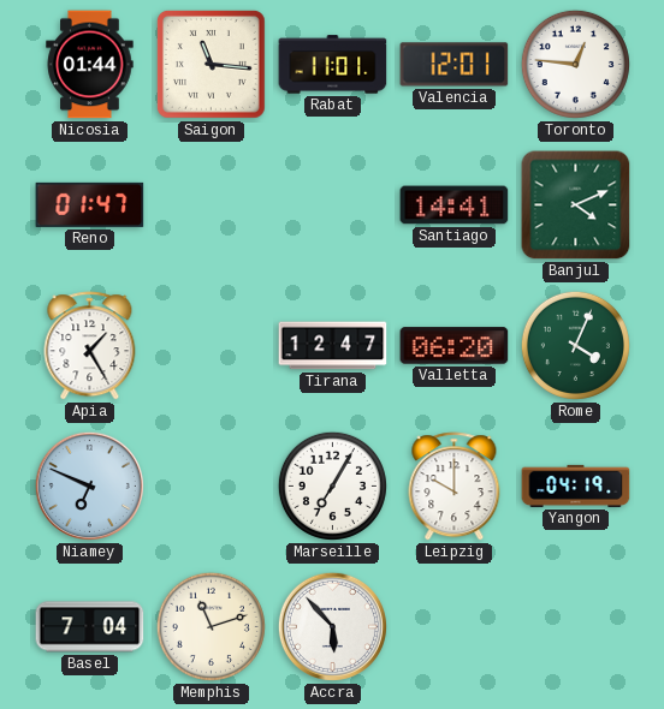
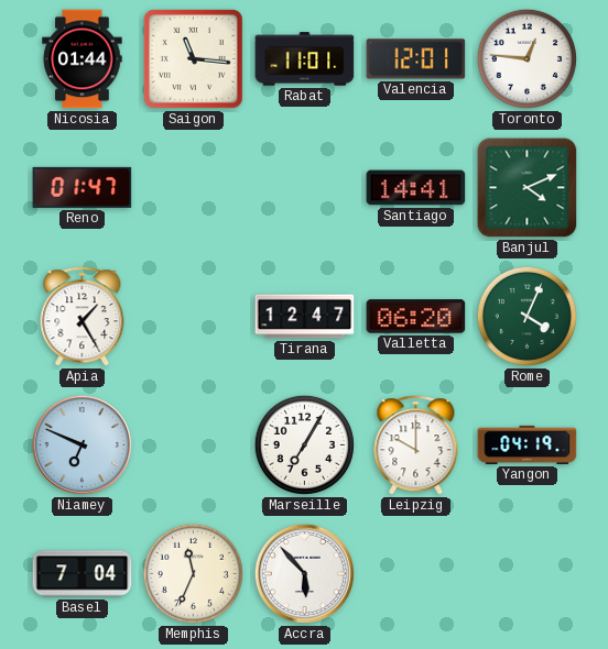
Memphis: 11:12 -> 11:34
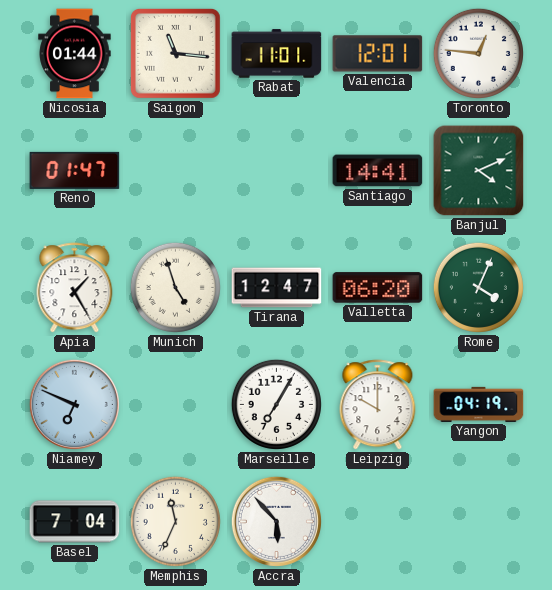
Munich: none -> 4:57
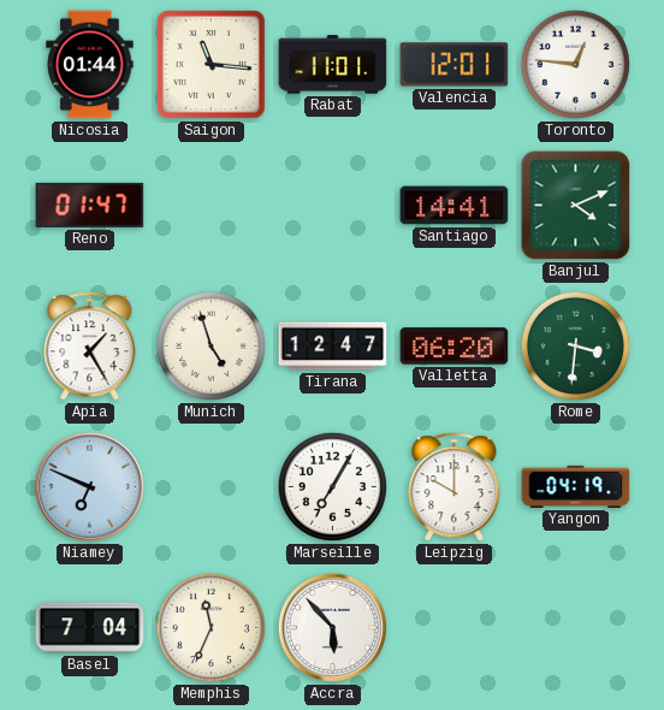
Rome: 4:04 -> 3:31
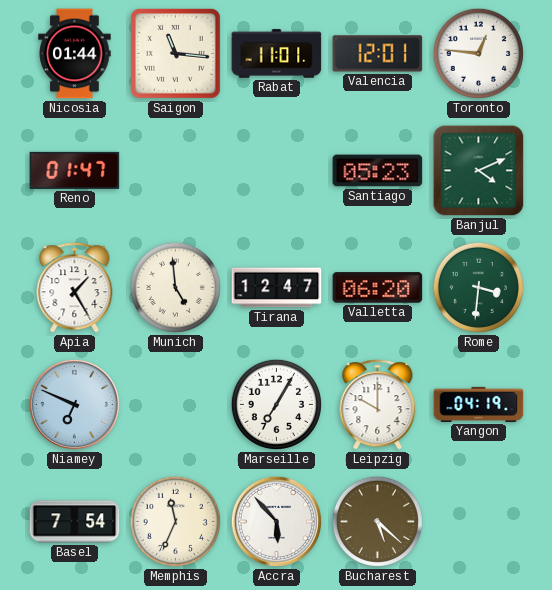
Santiago: 14:41 -> 05:23
Munich: 4:57 -> 4:59
Basel: 7:04 -> 7:54
Bucharest: none -> 5:22
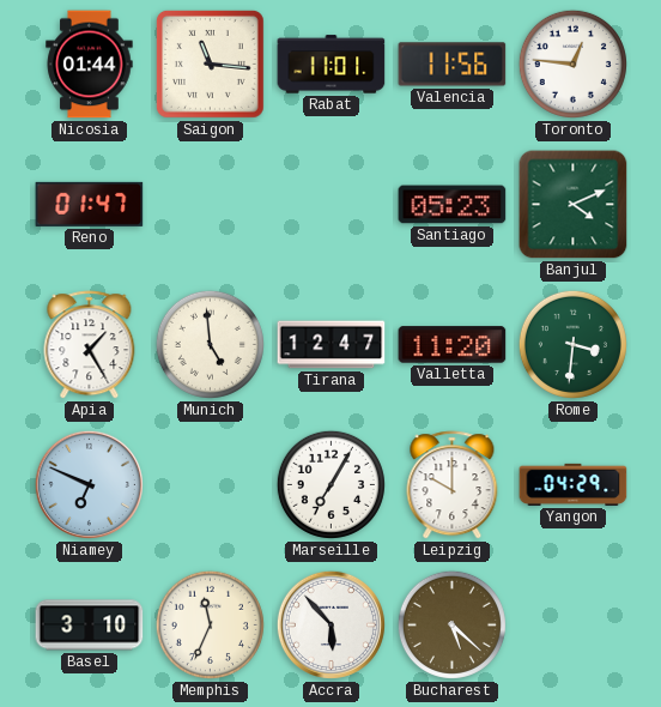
Valencia: 12:01 -> 11:56
Valletta: 06:20 -> 11:20
Yangon: 04:19 -> 04:29
Basel: 7:54 -> 3:10
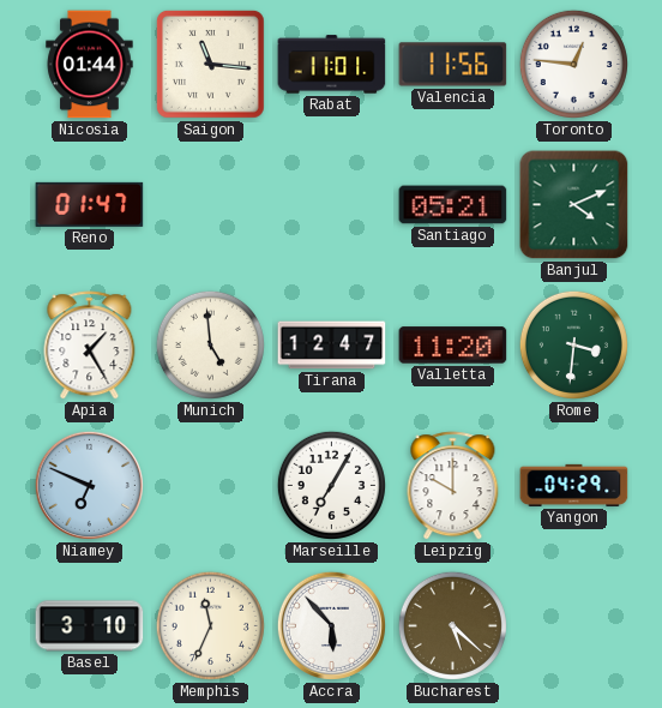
Santiago: 05:23 -> 05:21
